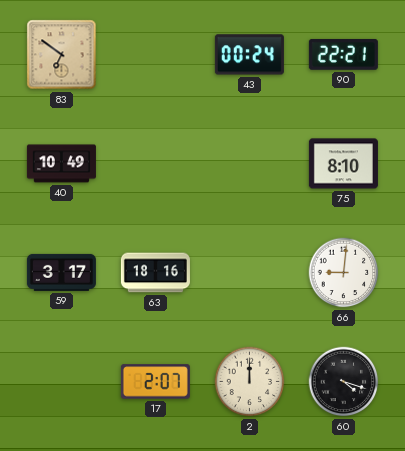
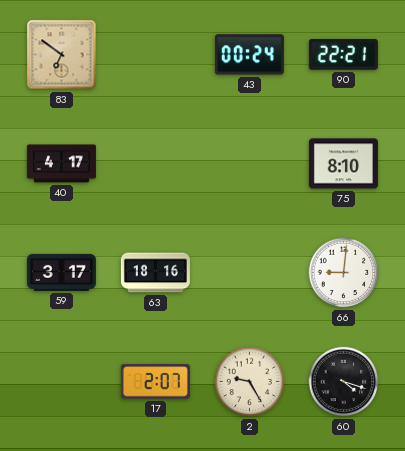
40: 10:49 -> 4:17
2: 12:00 -> 9:25
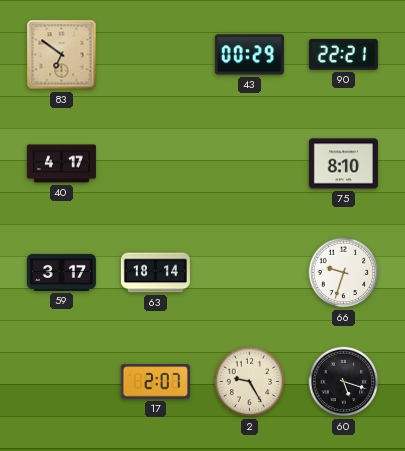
43: 00:24 -> 00:29
63: 18:16 -> 18:14
66: 9:01 -> 9:33
60: 4:18 -> 5:18
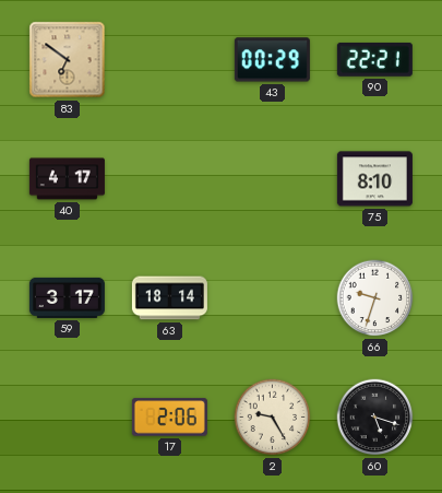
17: 2:07 -> 2:06
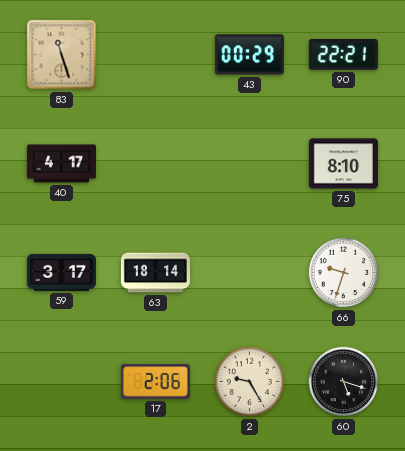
83: 6:51 -> 11:27
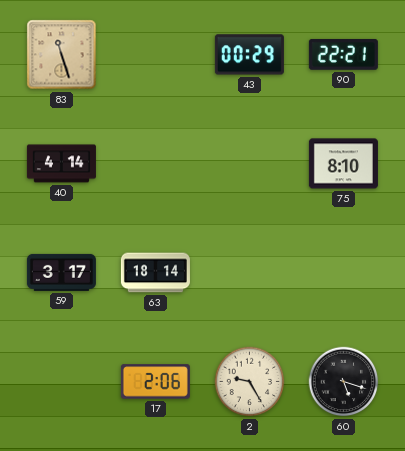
40: 4:17 -> 4:14
66: 9:33 -> none
